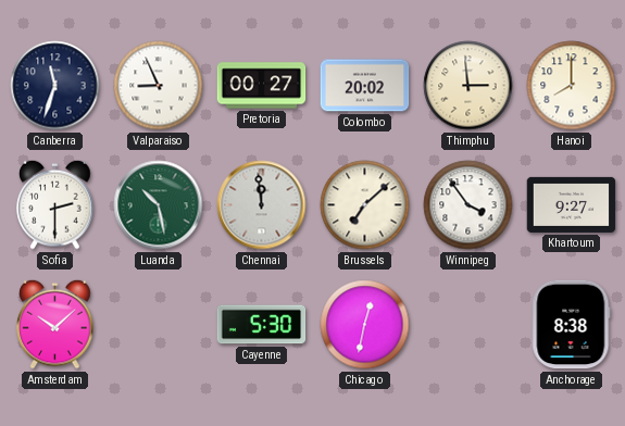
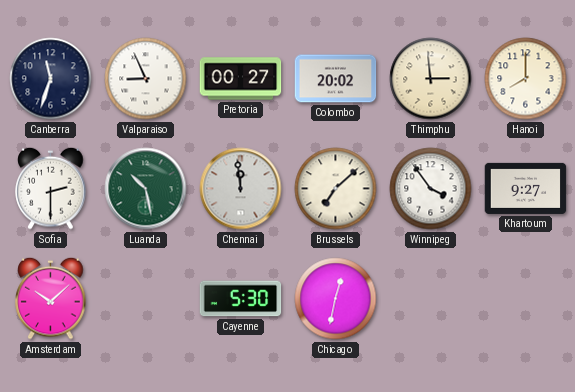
Anchorage: 8:38 -> none
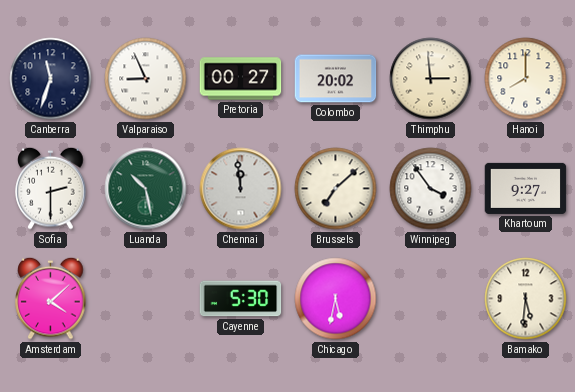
Amsterdam: 10:08 -> 4:08
Chicago: 12:32 -> 5:32
Bamako: none -> 5:31
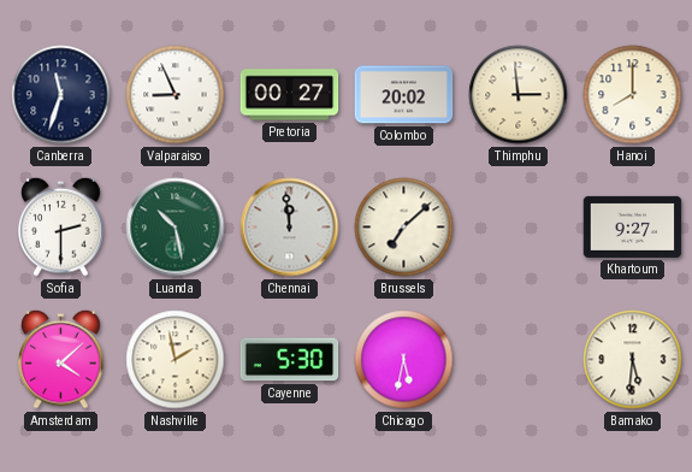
Winnipeg: 3:54 -> none
Nashville: none -> 1:58
